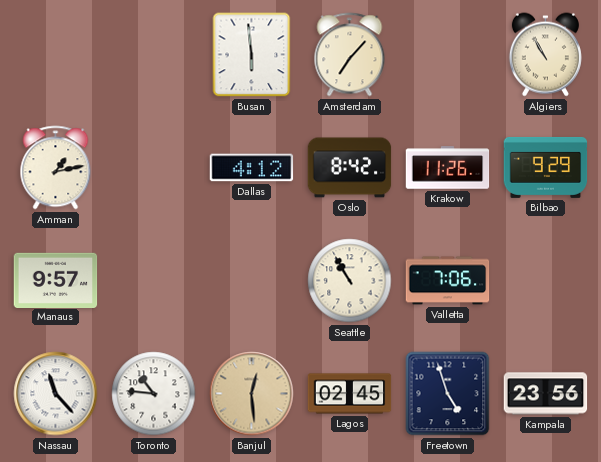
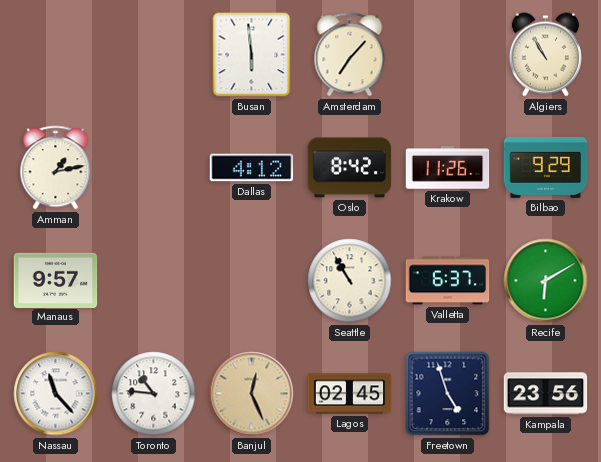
Valletta: 7:06 -> 6:37
Recife: none -> 6:10
Banjul: 12:29 -> 12:26
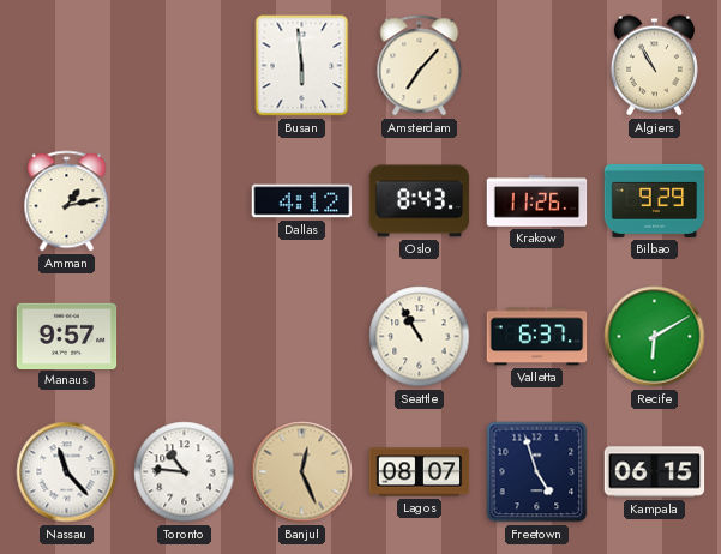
Oslo: 8:42 -> 8:43
Lagos: 02:45 -> 08:07
Kampala: 23:56 -> 06:15
